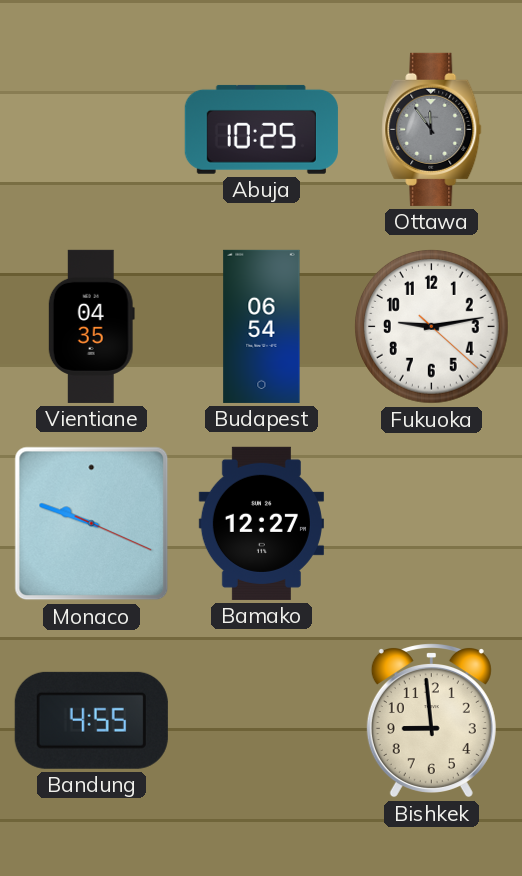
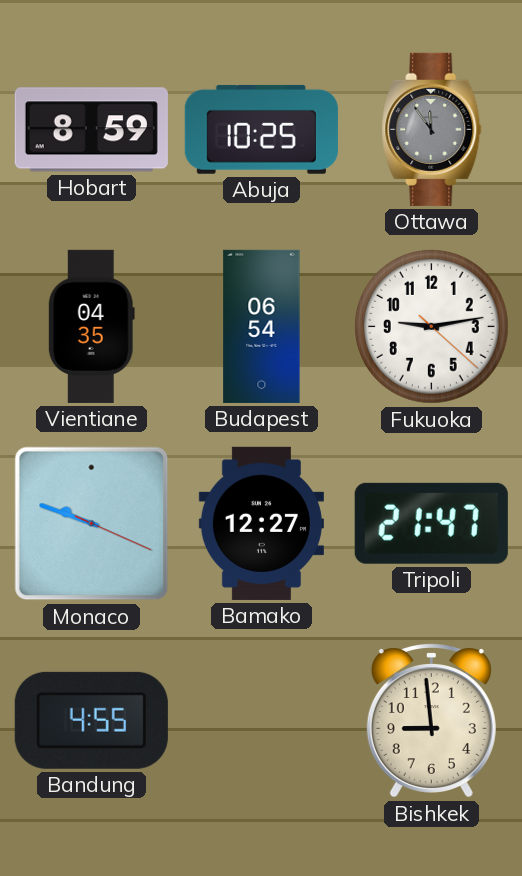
Hobart: none -> 8:59
Tripoli: none -> 21:47
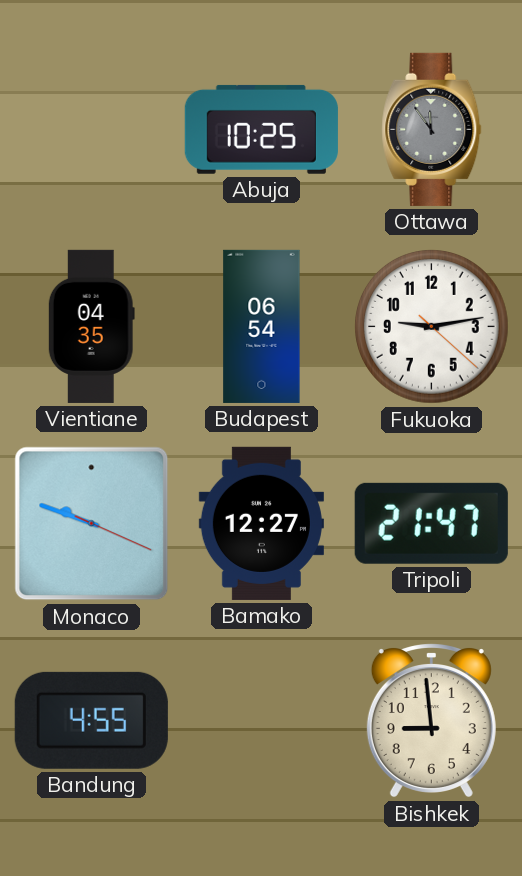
Hobart: 8:59 -> none
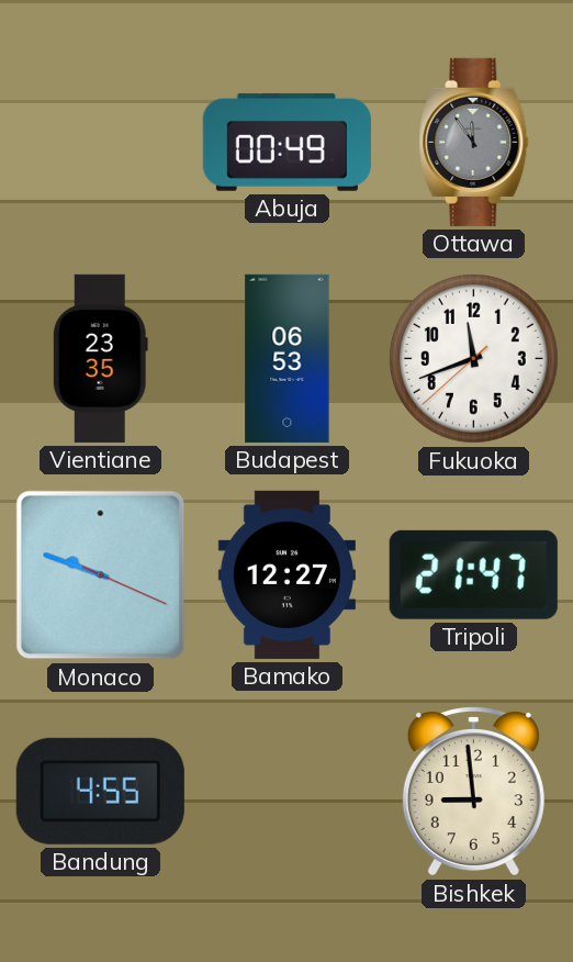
Abuja: 10:25 -> 00:49
Vientiane: 04:35 -> 23:35
Budapest: 06:54 -> 06:53
Fukuoka: 9:13 -> 11:41
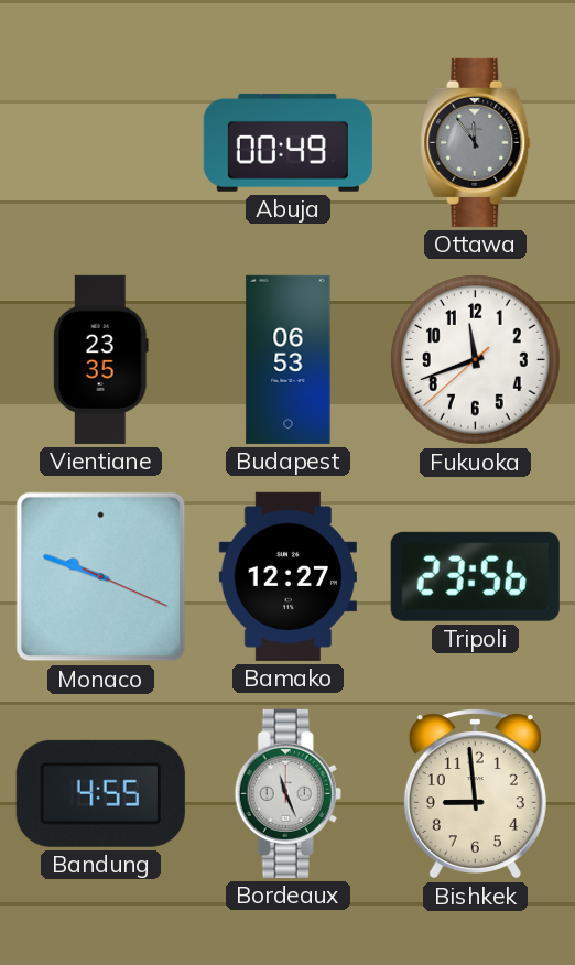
Tripoli: 21:47 -> 23:56
Bordeaux: none -> 11:26
